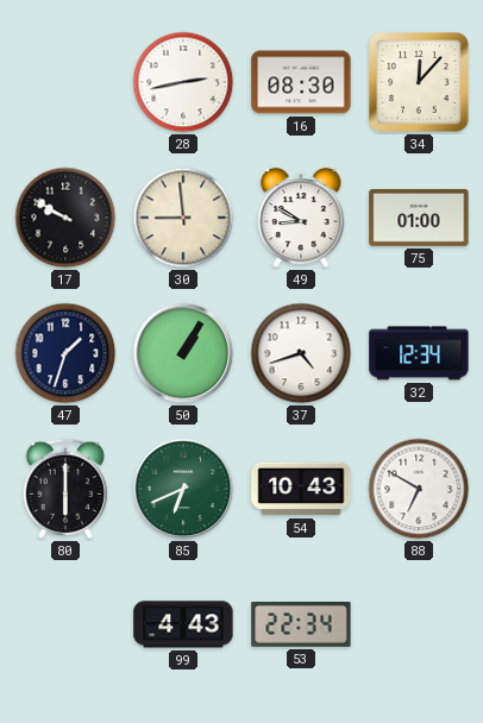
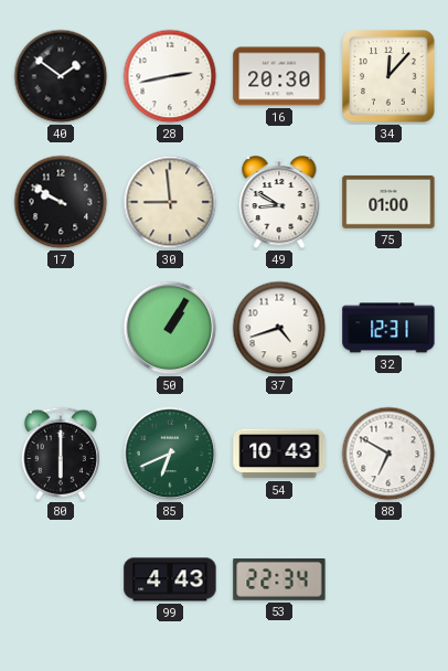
40: none -> 1:51
16: 08:30 -> 20:30
47: 1:33 -> none
32: 12:34 -> 12:31
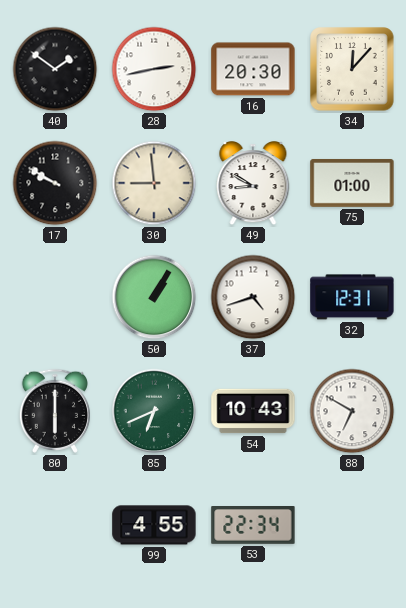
99: 4:43 -> 4:55
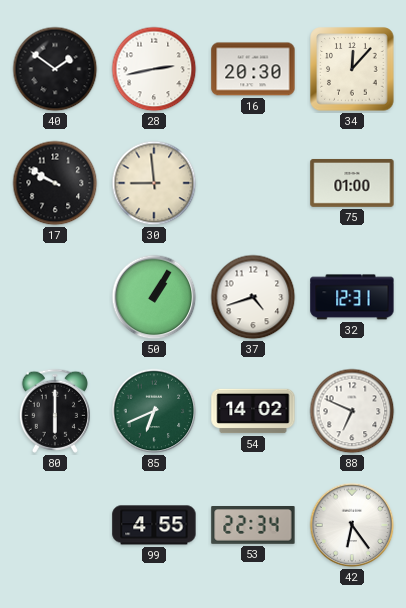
49: 8:50 -> none
54: 10:43 -> 14:02
88: 6:50 -> 6:49
42: none -> 6:24
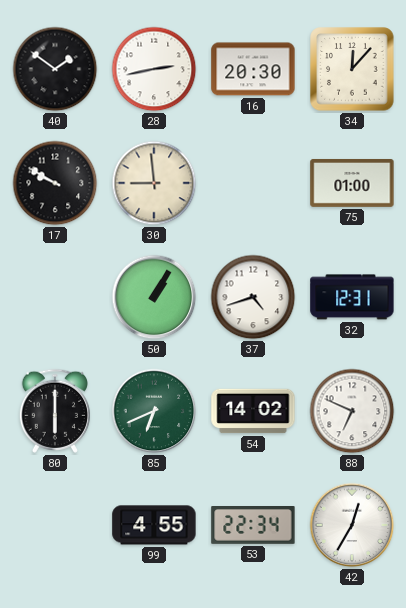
42: 6:24 -> 12:35
